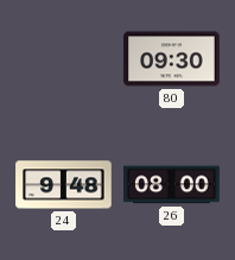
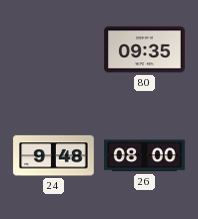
80: 09:30 -> 09:35
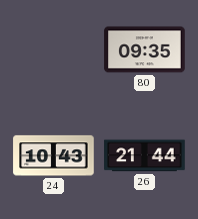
24: 9:48 -> 10:43
26: 08:00 -> 21:44
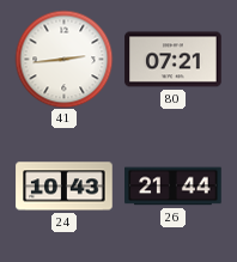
41: none -> 2:44
80: 09:35 -> 07:21
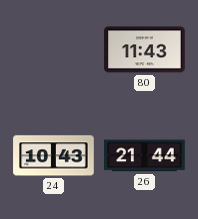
41: 2:44 -> none
80: 07:21 -> 11:43
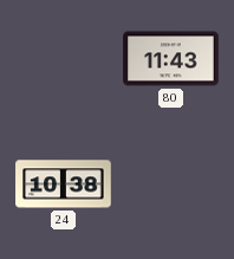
24: 10:43 -> 10:38
26: 21:44 -> none
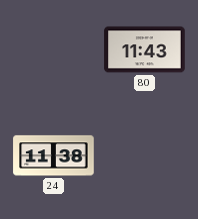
24: 10:38 -> 11:38
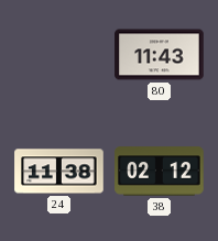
38: none -> 02:12
